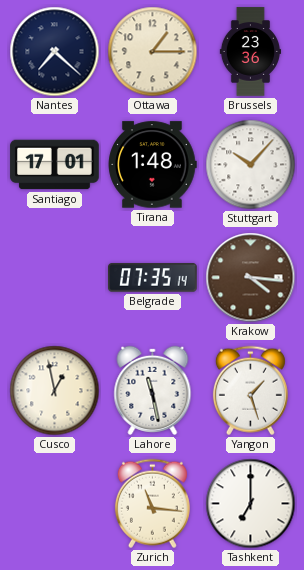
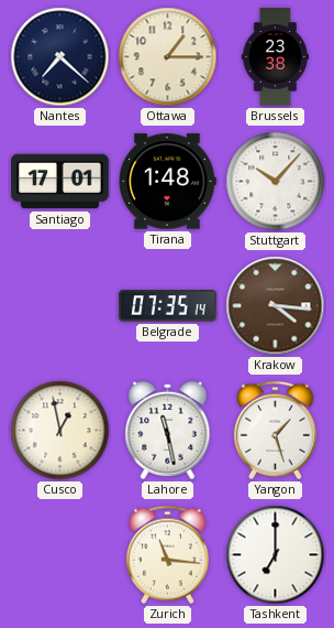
Brussels: 23:36 -> 23:38
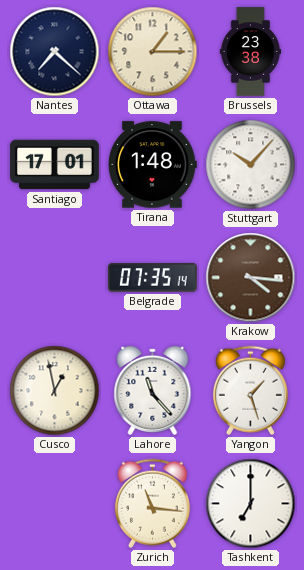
Lahore: 11:28 -> 11:23
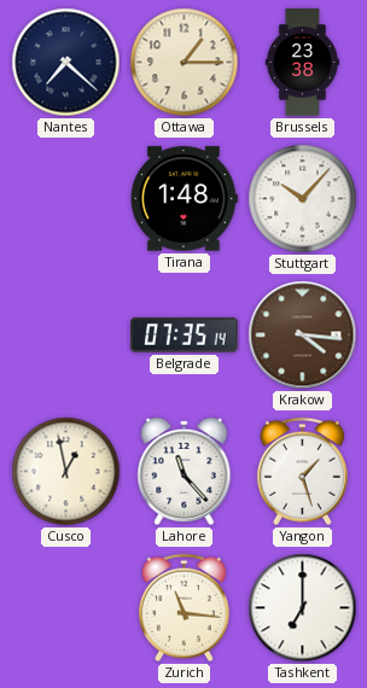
Santiago: 17:01 -> none
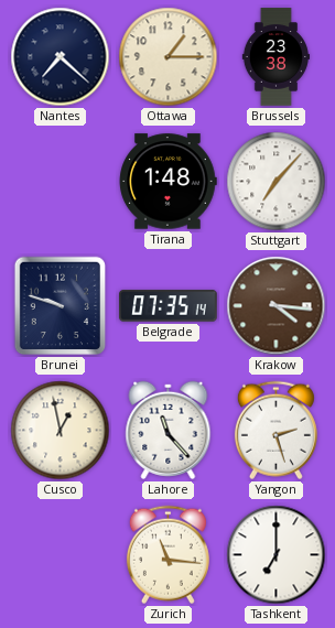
Stuttgart: 10:07 -> 7:07
Brunei: none -> 9:48
Yangon: 1:27 -> 2:27
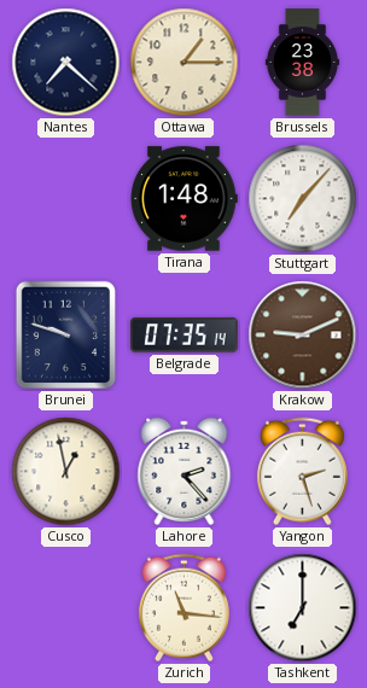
Krakow: 4:16 -> 9:11
Lahore: 11:23 -> 2:23
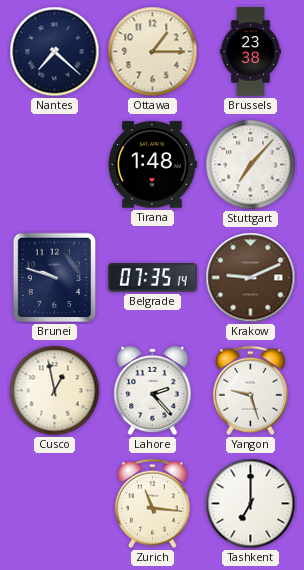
Yangon: 2:27 -> 9:27
